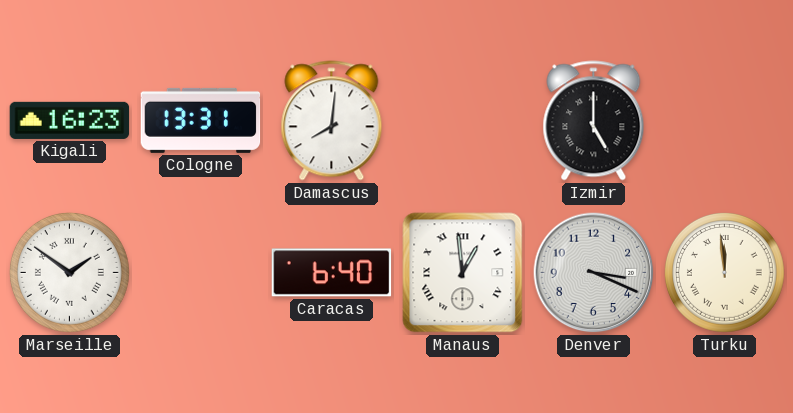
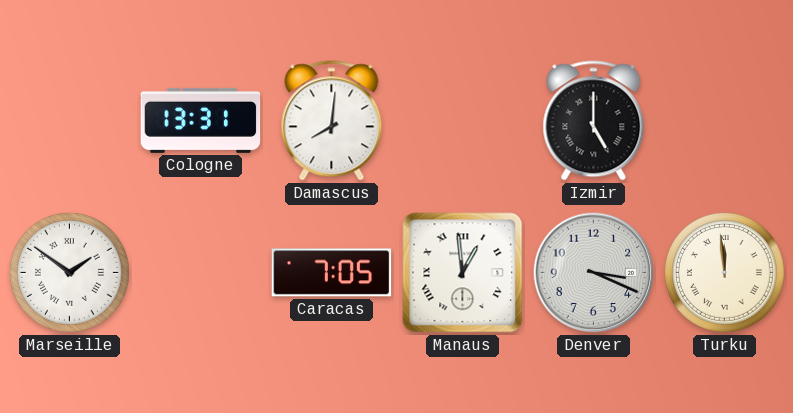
Kigali: 16:23 -> none
Caracas: 6:40 -> 7:05
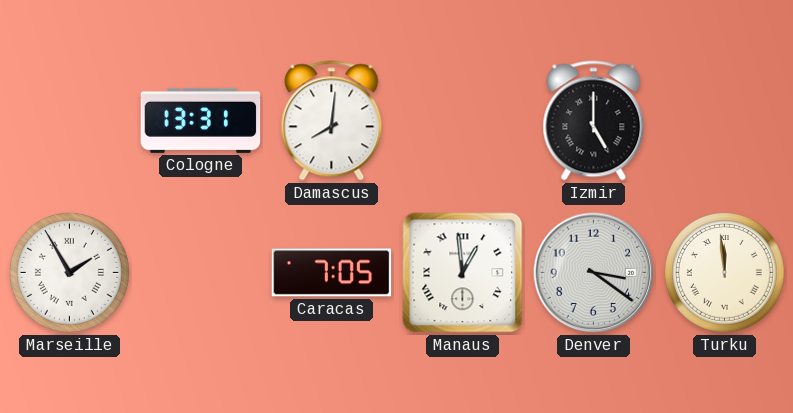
Marseille: 1:51 -> 1:55
Denver: 3:19 -> 3:21
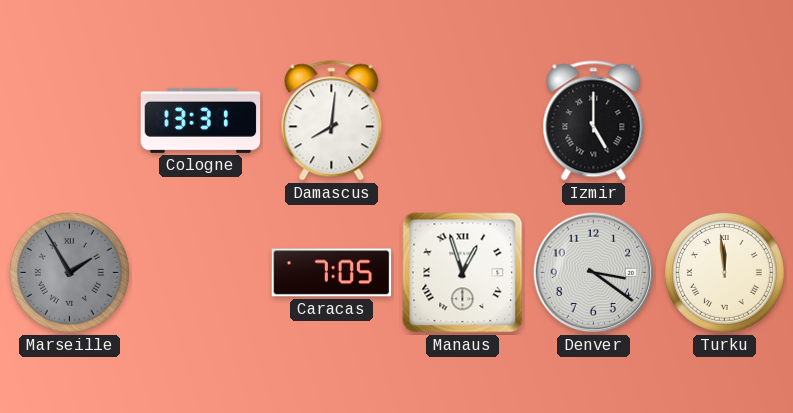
Marseille dial: white -> grey
Manaus: 12:59 -> 12:57
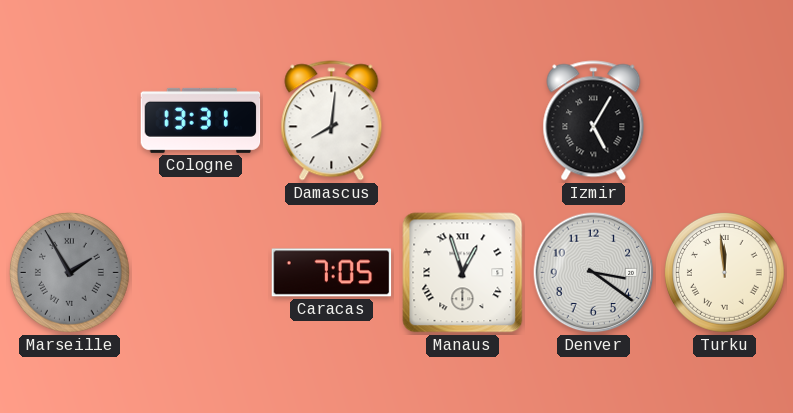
Izmir: 5:00 -> 5:05
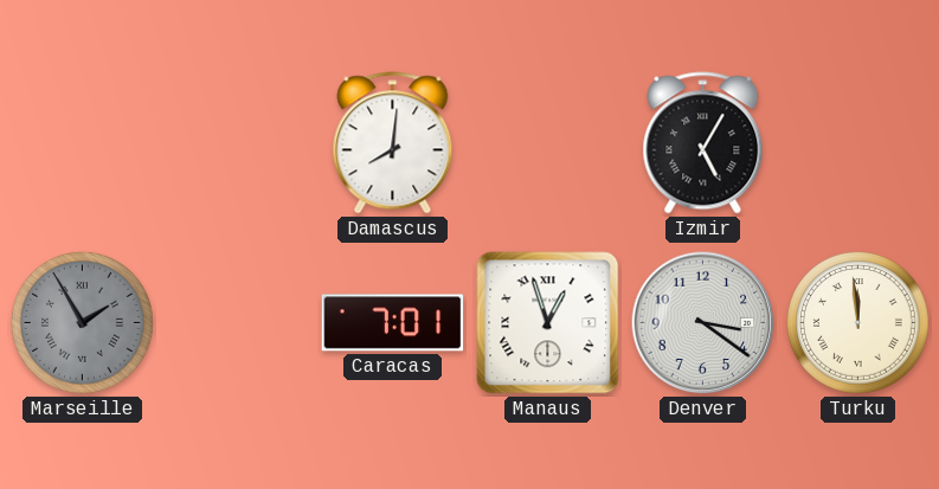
Cologne: 13:31 -> none
Caracas: 7:05 -> 7:01
